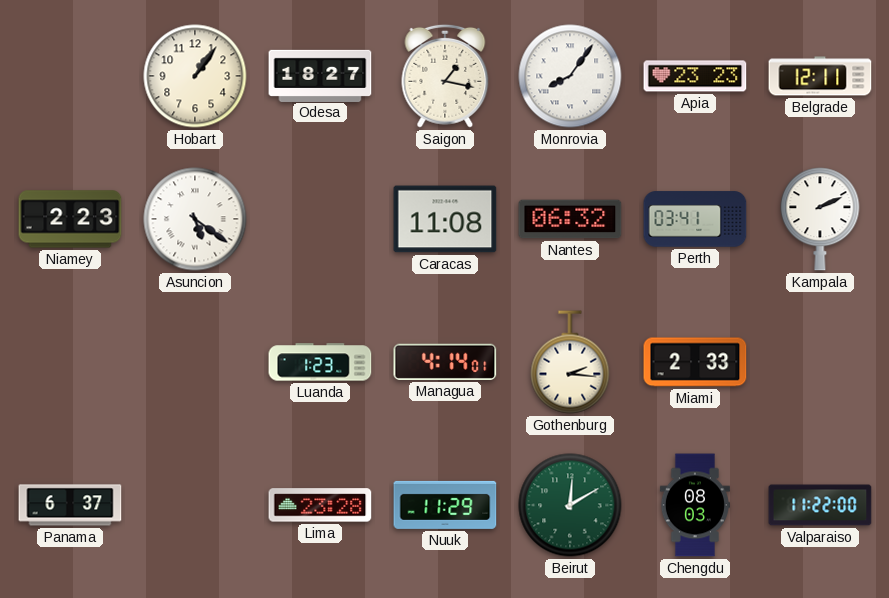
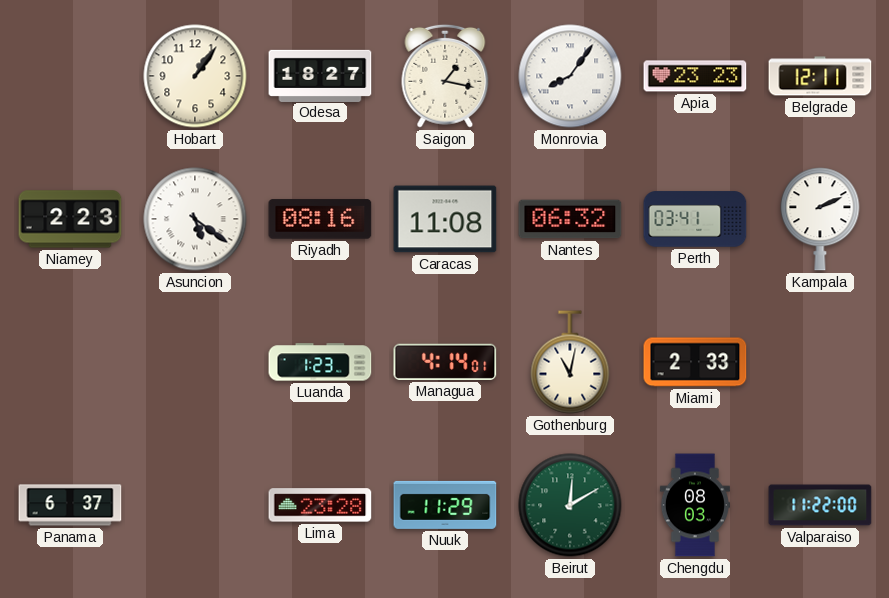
Riyadh: none -> 08:16
Gothenburg: 2:16 -> 11:02
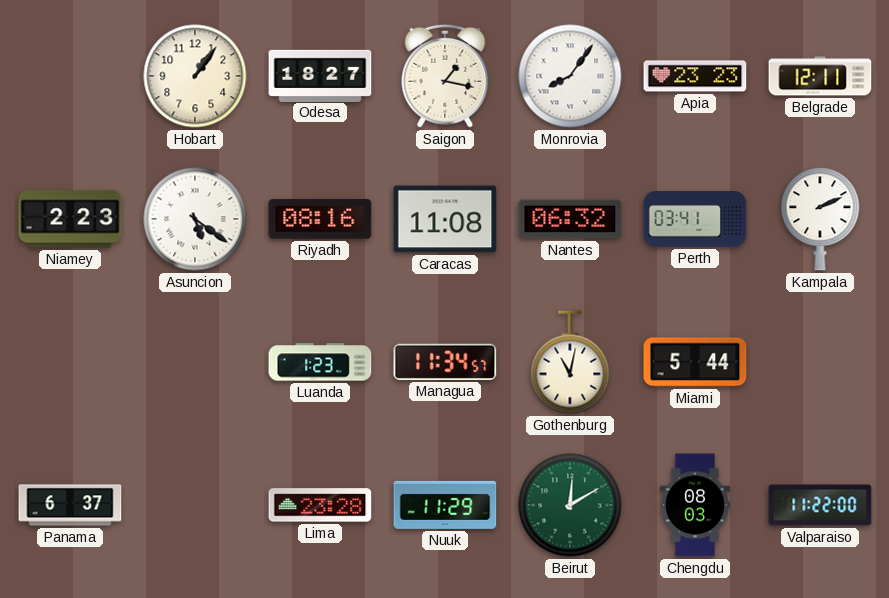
Managua: 4:14 -> 11:34
Miami: 2:33 -> 5:44
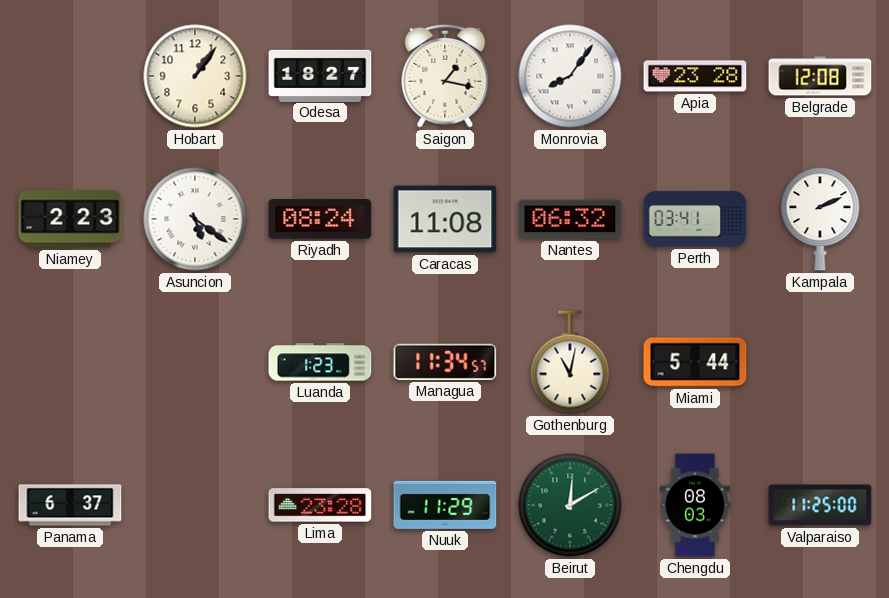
Apia: 23:23 -> 23:28
Belgrade: 12:11 -> 12:08
Riyadh: 08:16 -> 08:24
Valparaiso: 11:22 -> 11:25
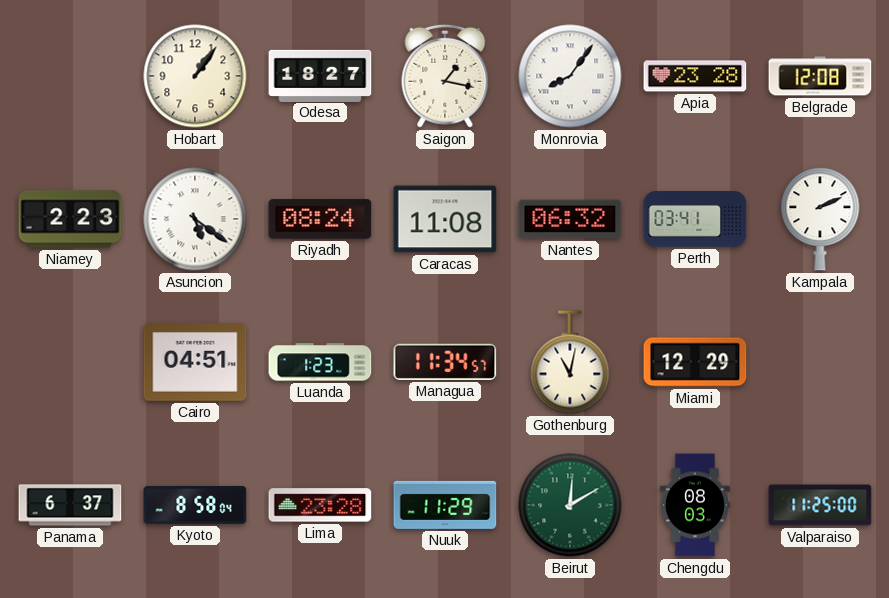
Cairo: none -> 04:51
Miami: 5:44 -> 12:29
Kyoto: none -> 8:58
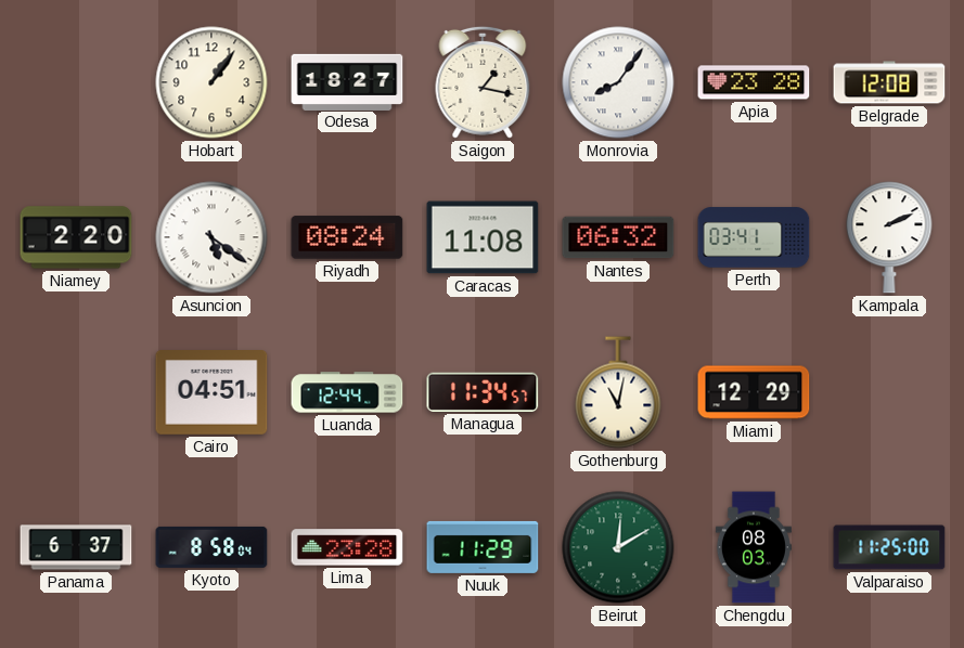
Niamey: 2:23 -> 2:20
Luanda: 1:23 -> 12:44
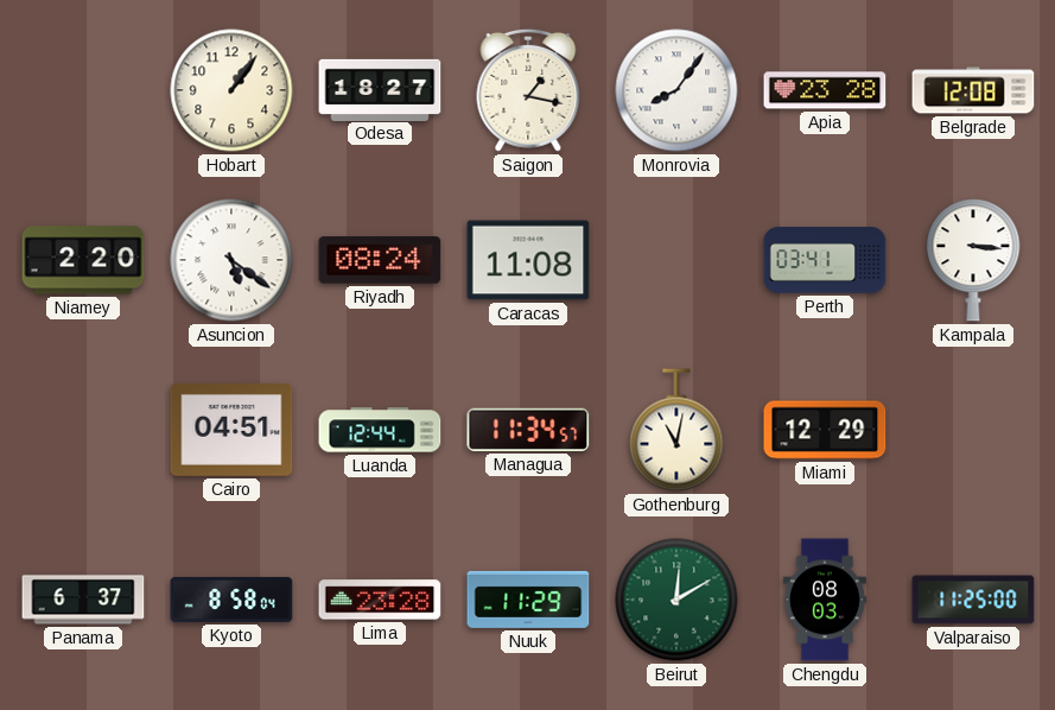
Nantes: 06:32 -> none
Kampala: 2:11 -> 3:16
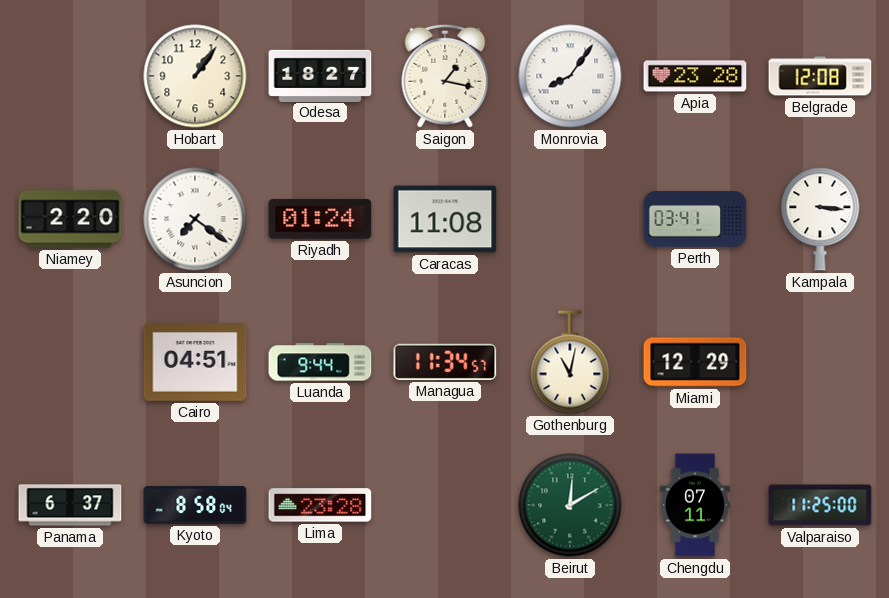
Asuncion: 5:21 -> 7:21
Riyadh: 08:24 -> 01:24
Luanda: 12:44 -> 9:44
Nuuk: 11:29 -> none
Chengdu: 08:03 -> 07:11
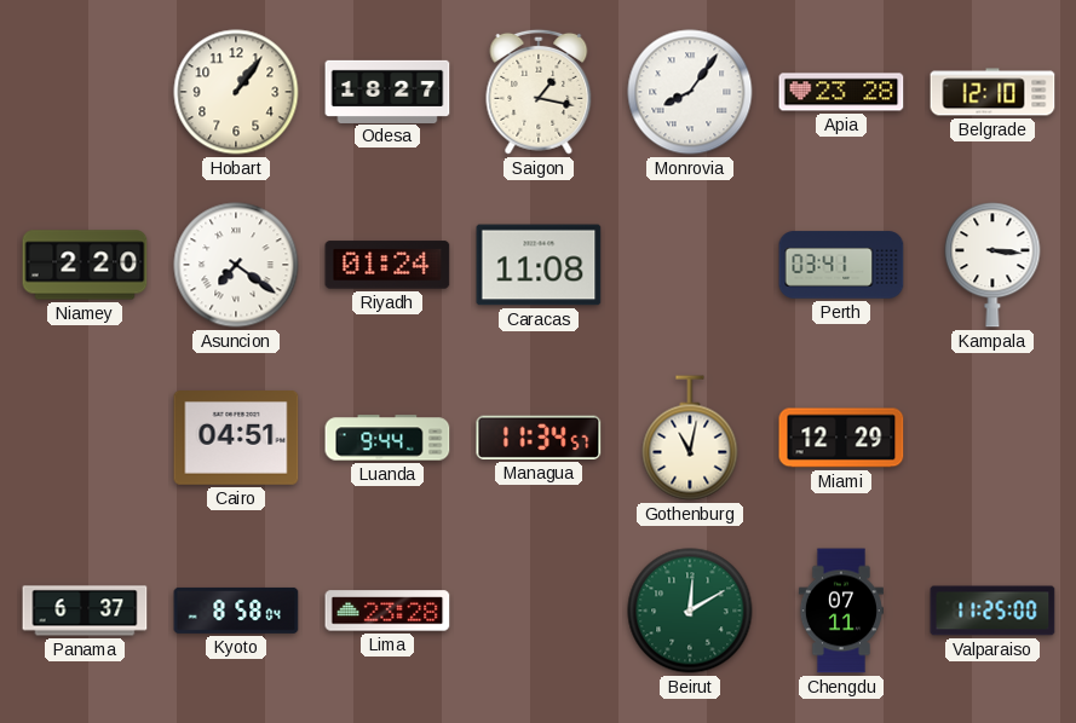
Belgrade: 12:08 -> 12:10
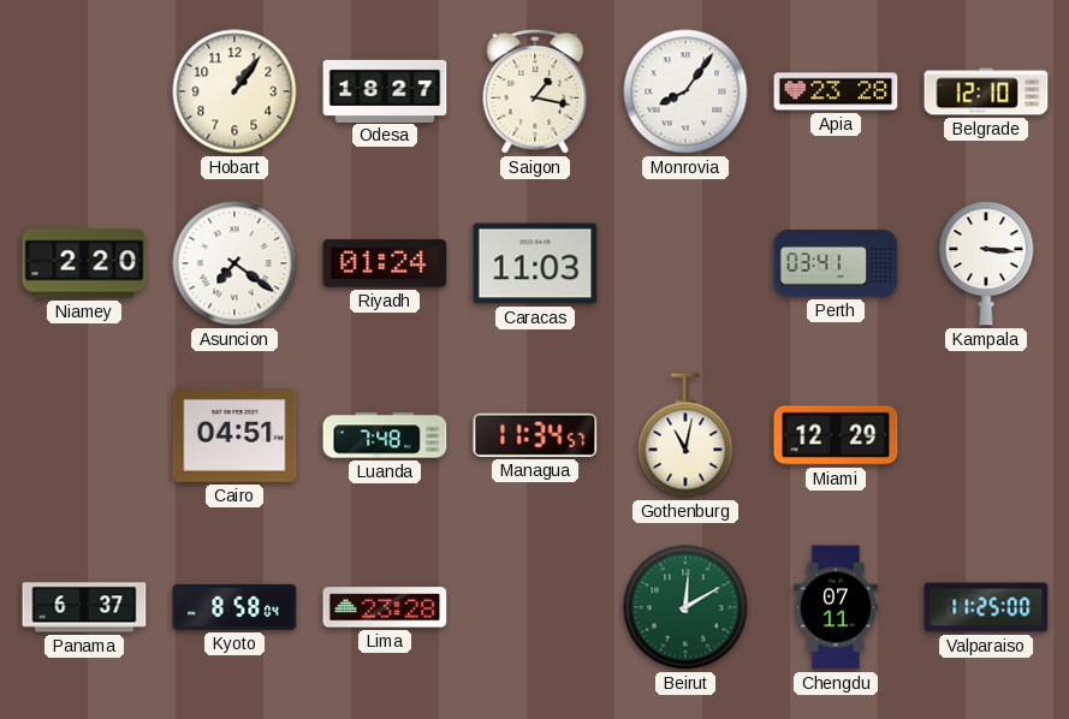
Caracas: 11:08 -> 11:03
Luanda: 9:44 -> 7:48
